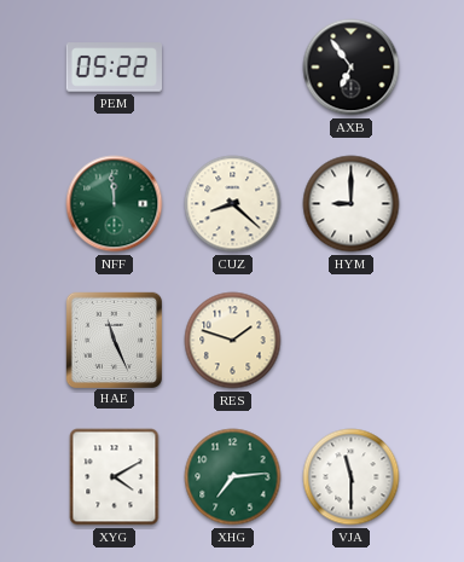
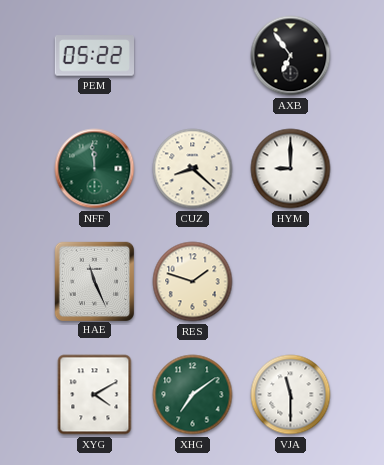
XHG: 7:14 -> 7:09
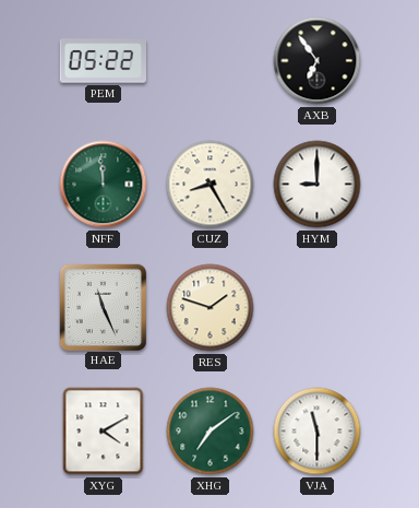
CUZ: 8:22 -> 8:25
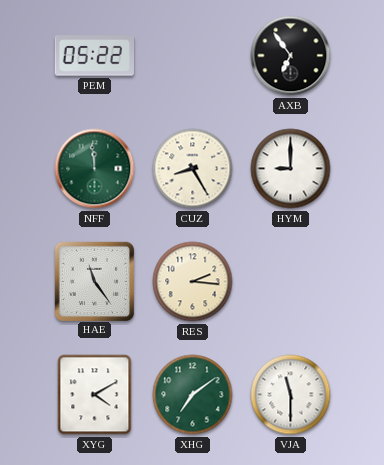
HAE: 11:26 -> 11:24
RES: 1:48 -> 2:16
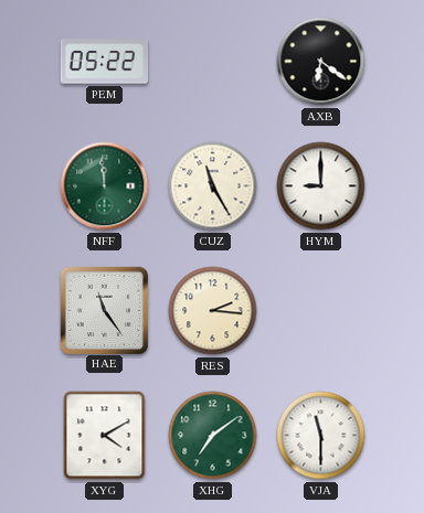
AXB: 6:54 -> 6:21
CUZ: 8:25 -> 11:25
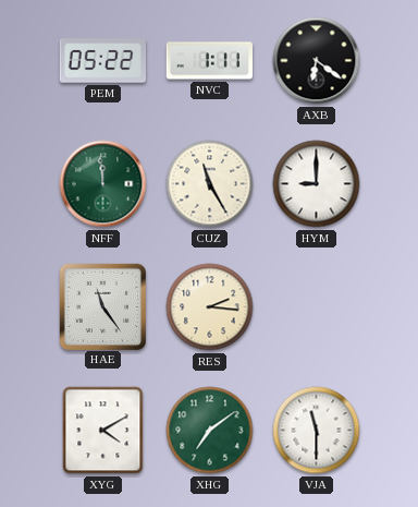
NVC: none -> 1:11
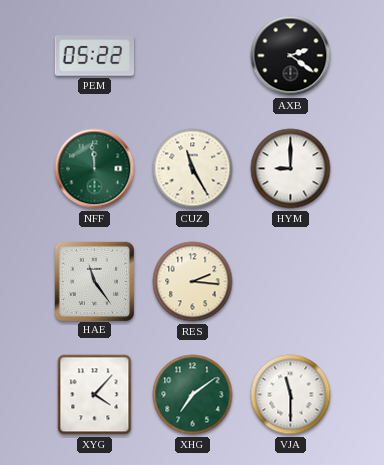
NVC: 1:11 -> none
AXB: 6:21 -> 2:21
XYG: 4:10 -> 4:07
